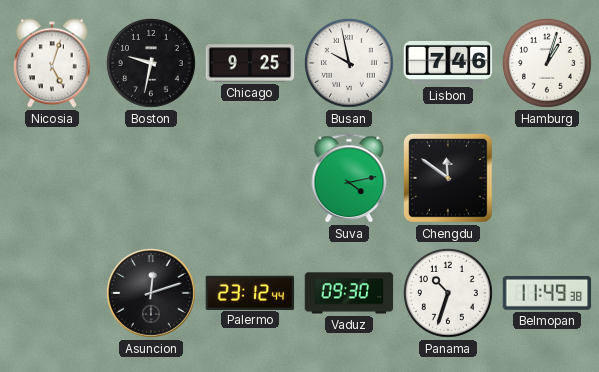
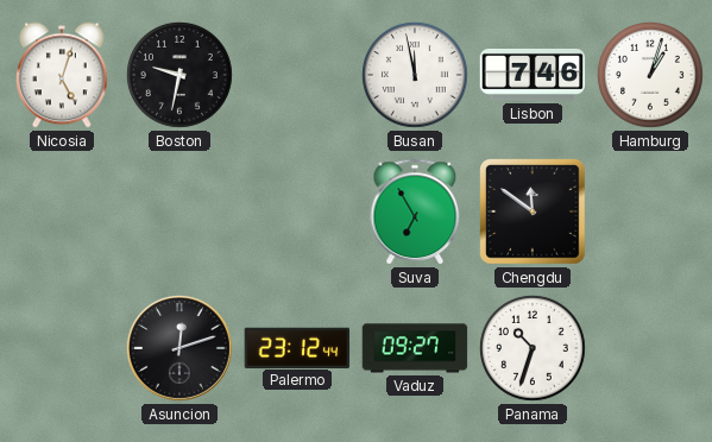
Chicago: 9:25 -> none
Busan: 9:58 -> 11:58
Suva: 4:13 -> 6:55
Vaduz: 09:30 -> 09:27
Belmopan: 11:49 -> none
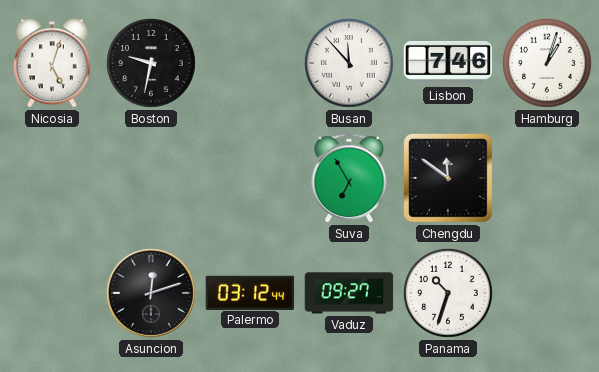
Busan: 11:58 -> 11:53
Palermo: 23:12 -> 03:12
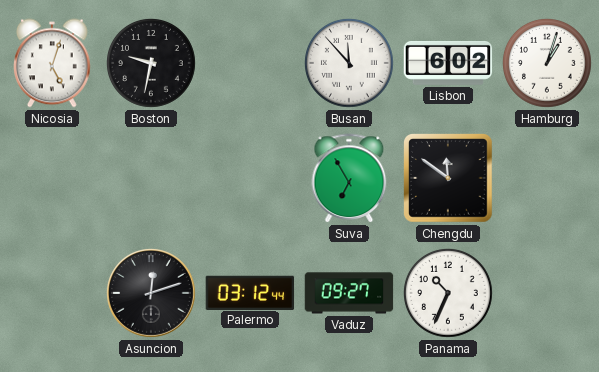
Lisbon: 7:46 -> 6:02
Panama: 10:33 -> 10:34
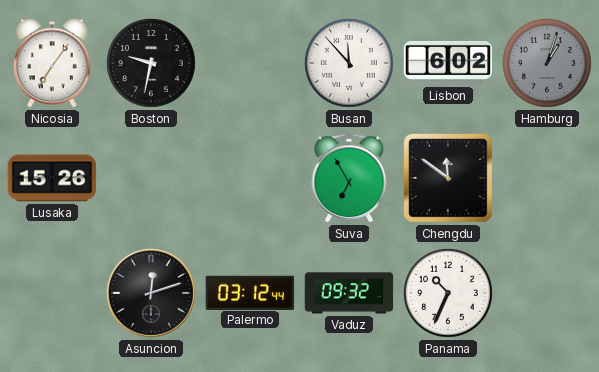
Nicosia: 5:03 -> 7:06
Hamburg dial: white -> grey
Lusaka: none -> 15:26
Vaduz: 09:27 -> 09:32
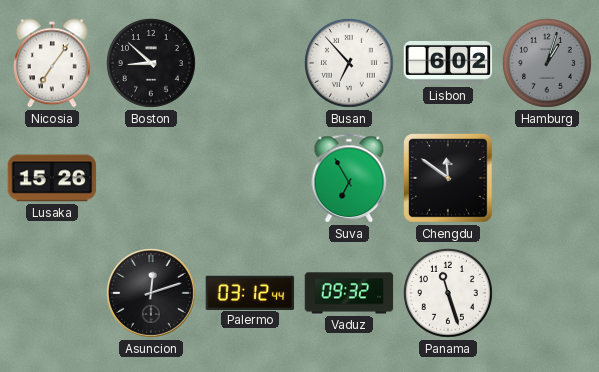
Boston: 9:32 -> 8:52
Busan: 11:53 -> 6:53
Panama: 10:34 -> 11:27
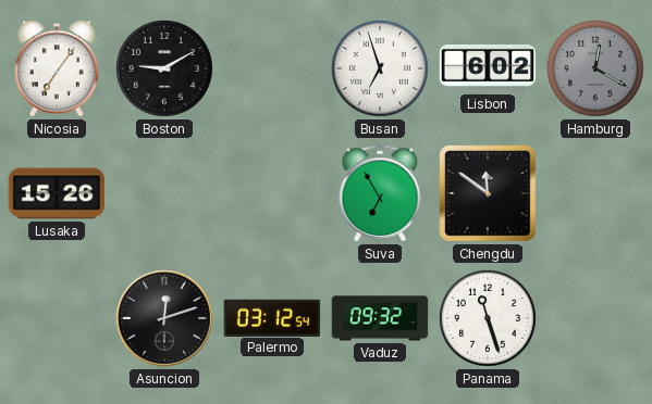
Boston: 8:52 -> 9:10
Busan: 6:53 -> 6:57
Hamburg: 1:03 -> 12:20
Palermo: 03:12:44 -> 03:12:54
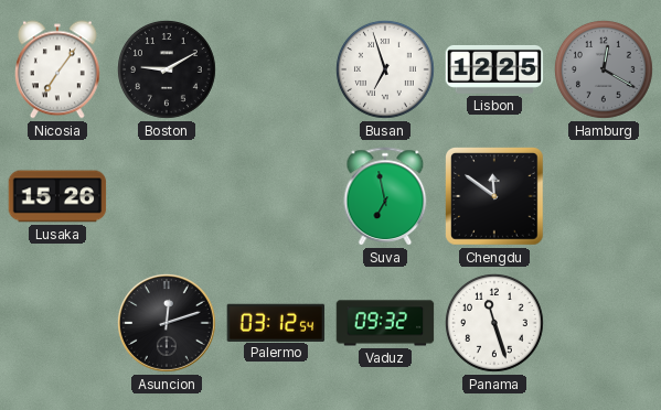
Lisbon: 6:02 -> 12:25
Suva: 6:55 -> 6:58
